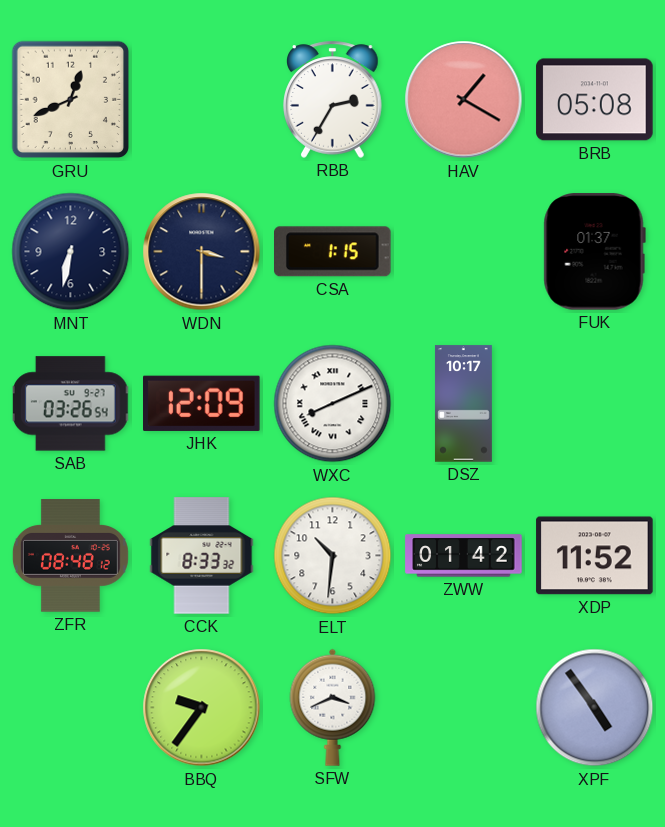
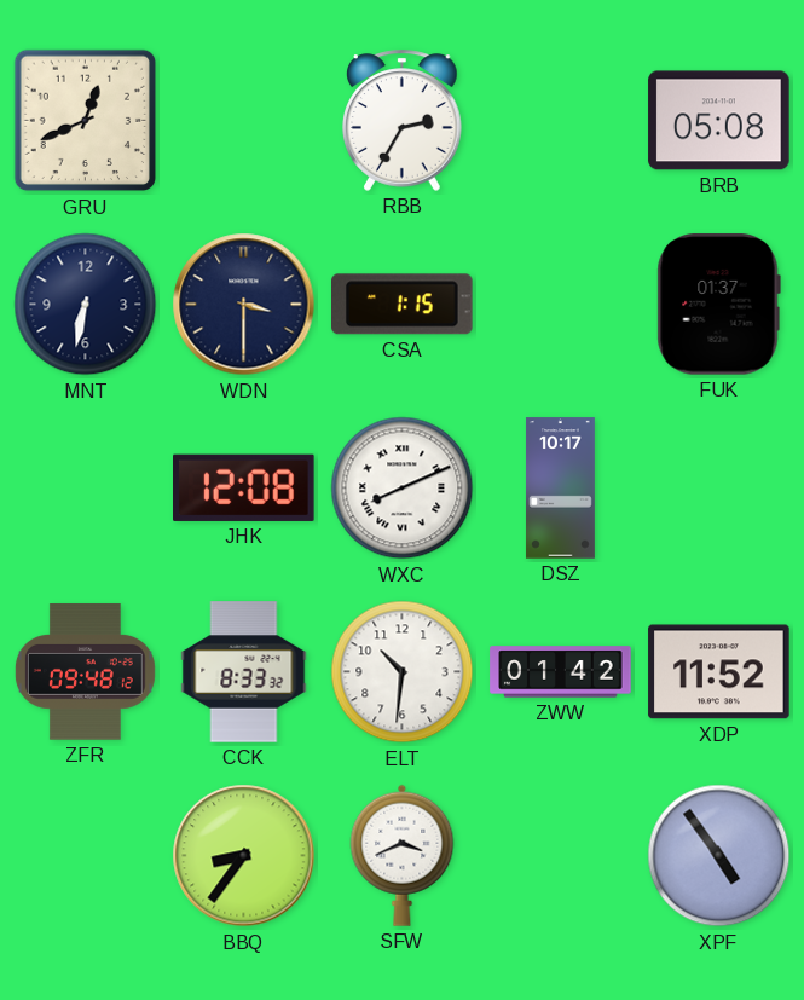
HAV: 1:20 -> none
SAB: 03:26 -> none
JHK: 12:09 -> 12:08
ZFR: 08:48 -> 09:48
BBQ: 9:36 -> 8:36
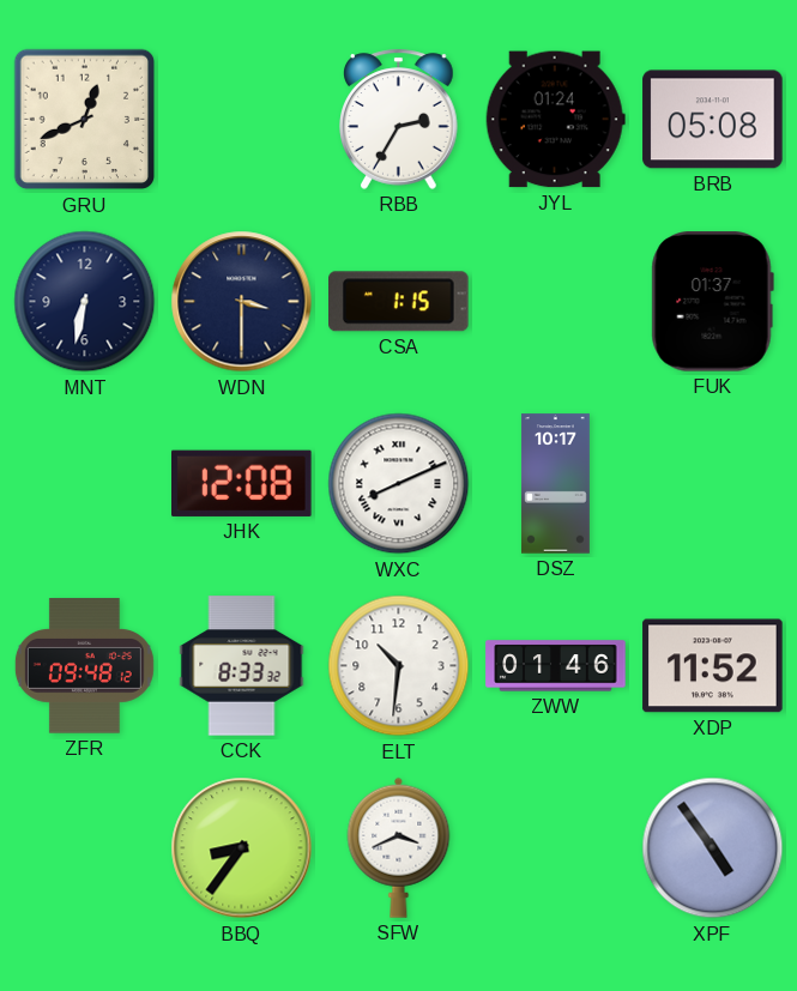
JYL: none -> 01:24
ZWW: 01:42 -> 01:46
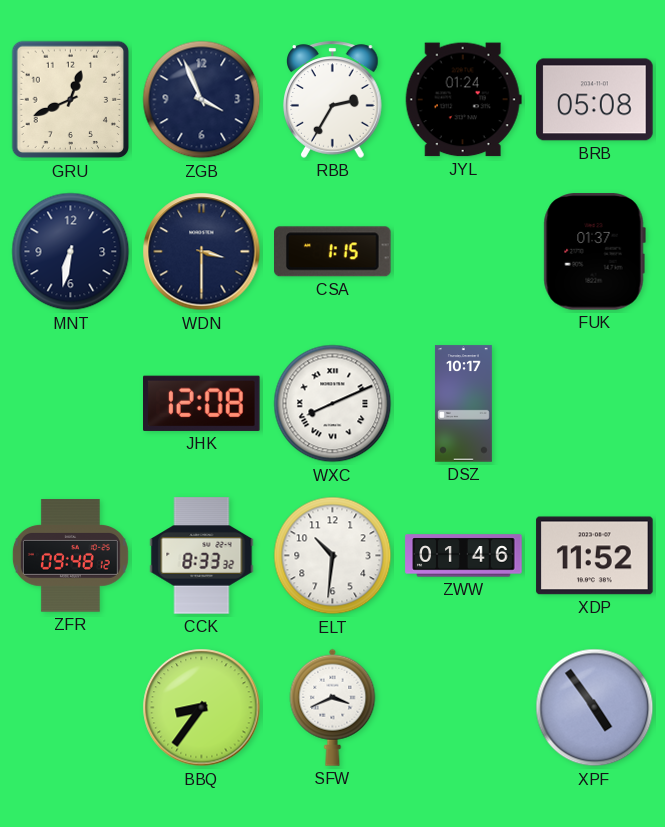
ZGB: none -> 3:56
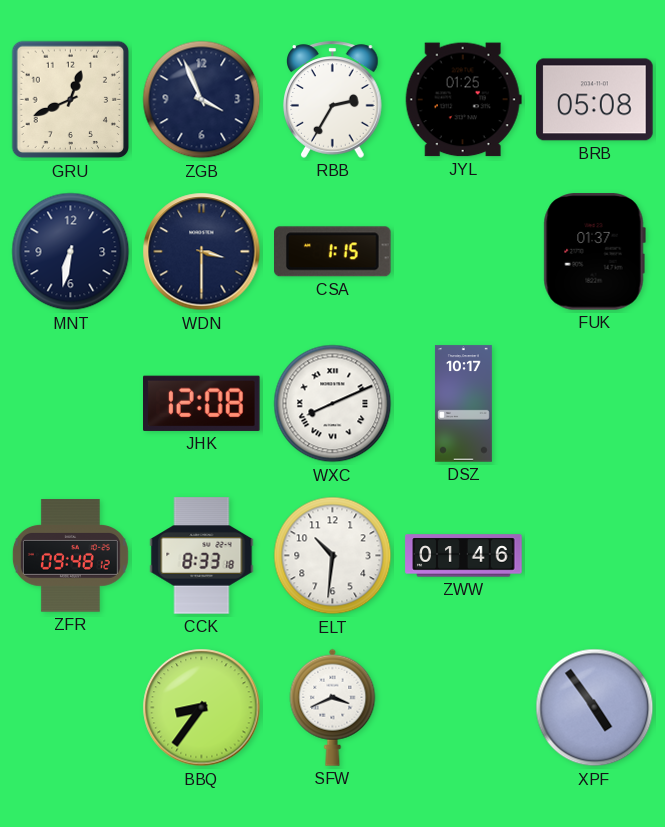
JYL: 01:24 -> 01:25
CCK: 8:33:32 -> 8:33:18
XDP: 11:52 -> none
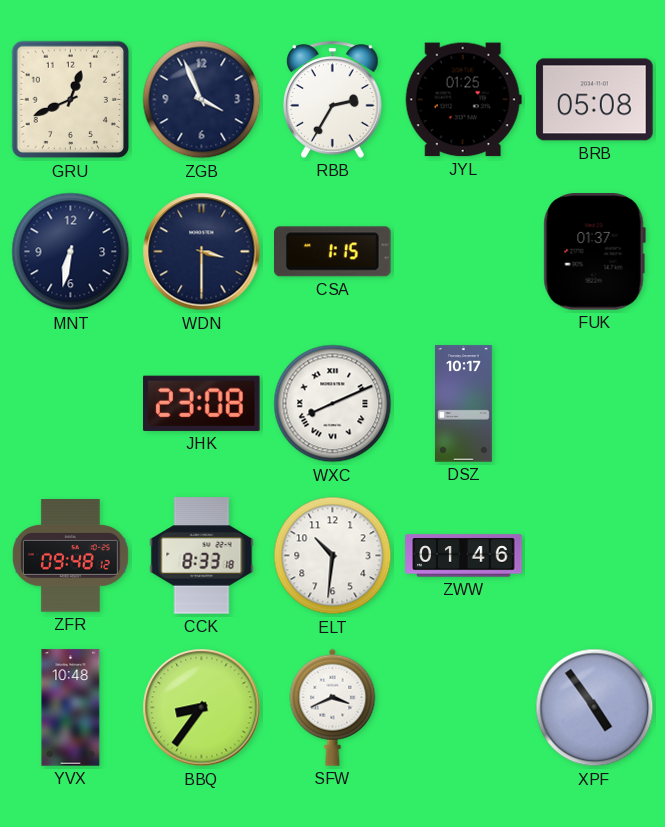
JHK: 12:08 -> 23:08
YVX: none -> 10:48
